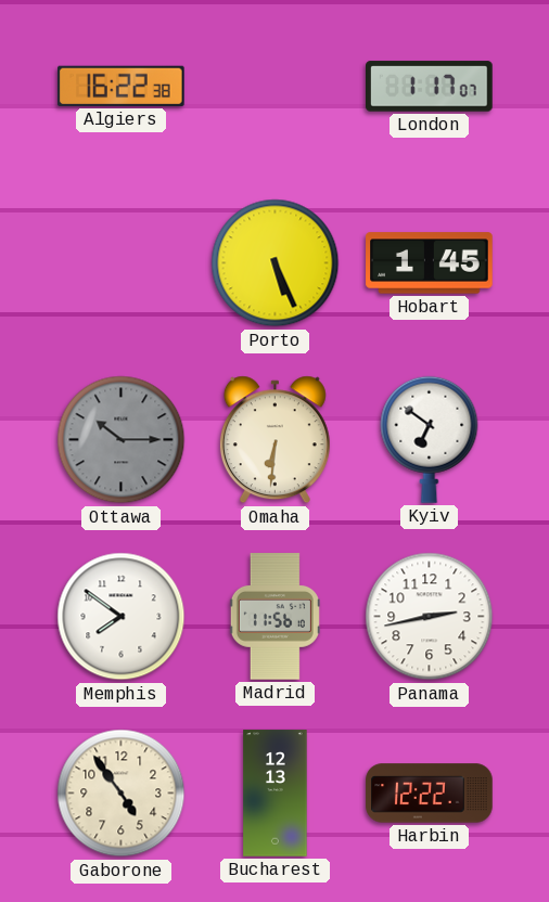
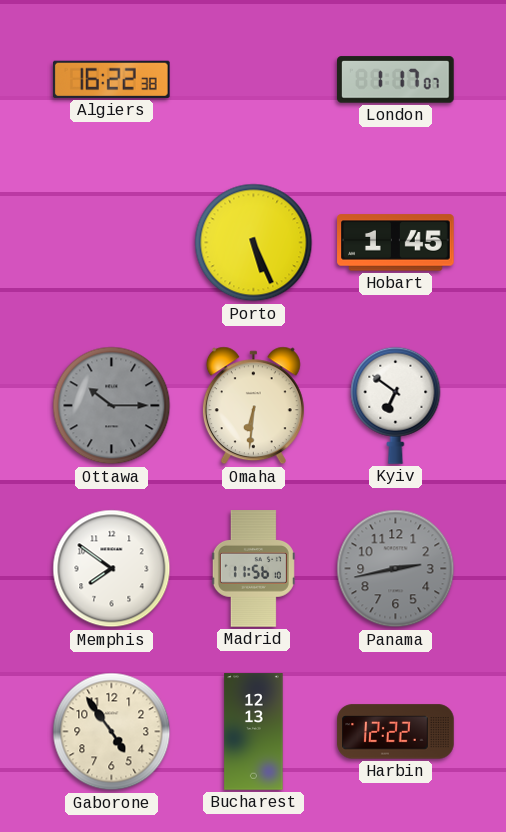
Panama dial: white -> grey
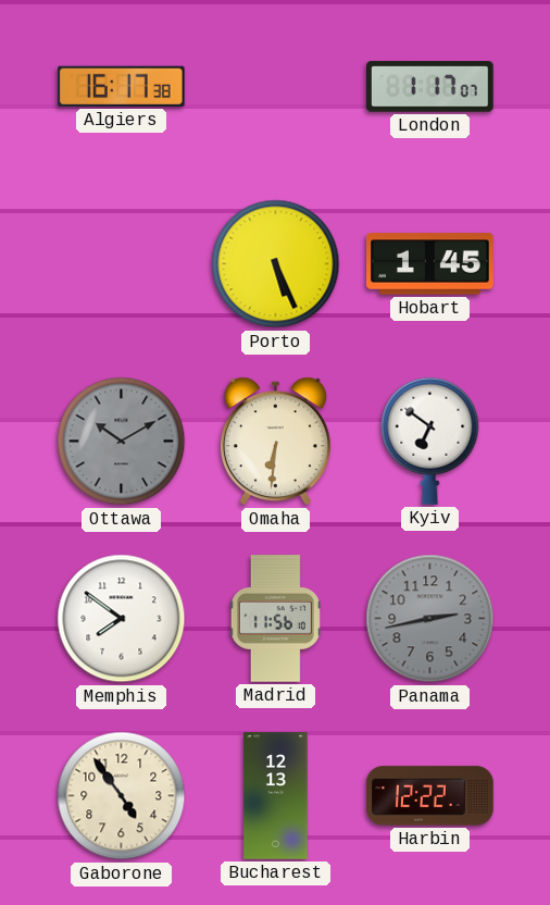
Algiers: 16:22 -> 16:17
Ottawa: 10:15 -> 10:10
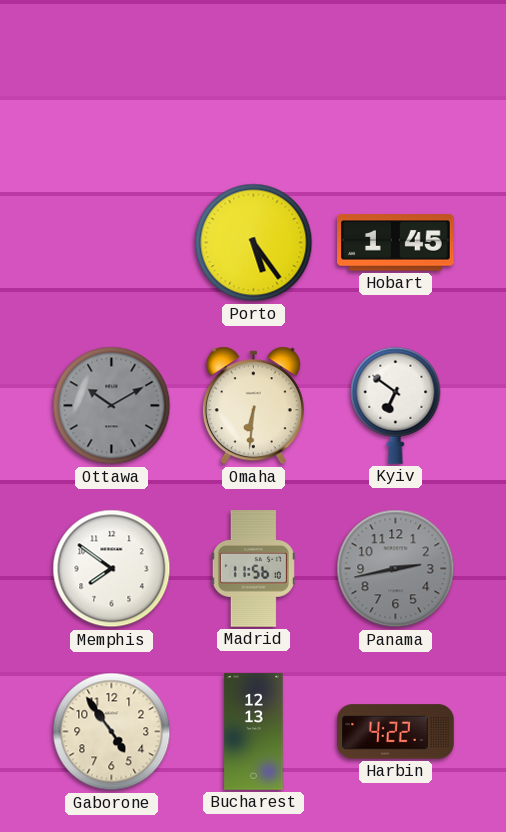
Algiers: 16:17 -> none
London: 1:17 -> none
Porto: 5:26 -> 5:24
Harbin: 12:22 -> 4:22
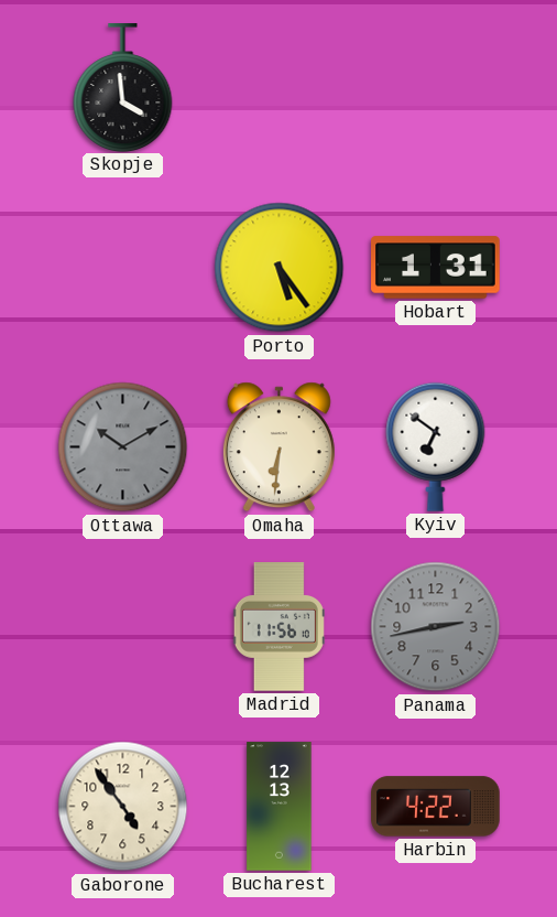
Skopje: none -> 3:59
Hobart: 1:45 -> 1:31
Memphis: 7:51 -> none
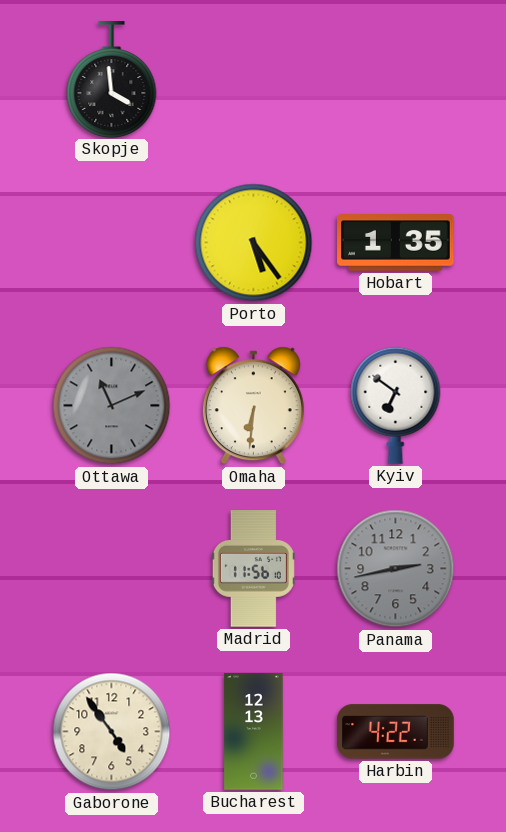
Hobart: 1:31 -> 1:35
Ottawa: 10:10 -> 11:11
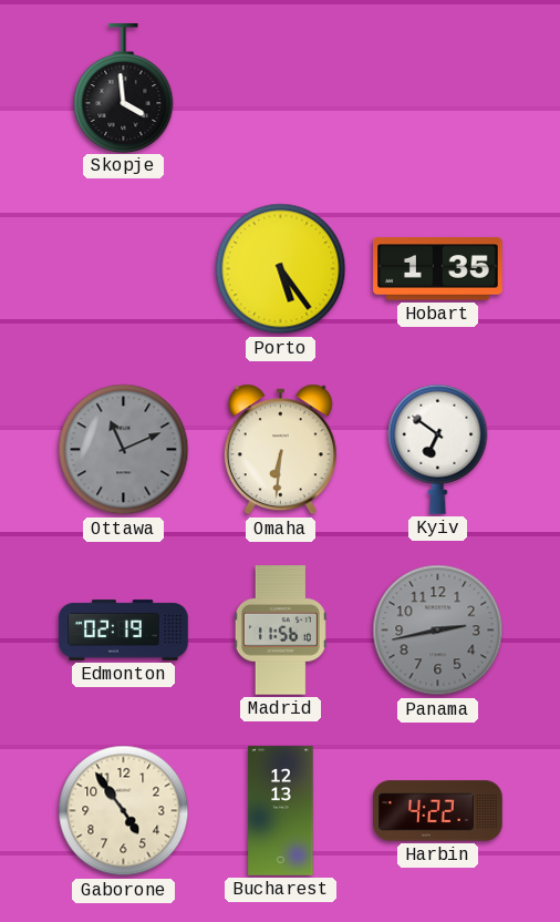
Edmonton: none -> 02:19
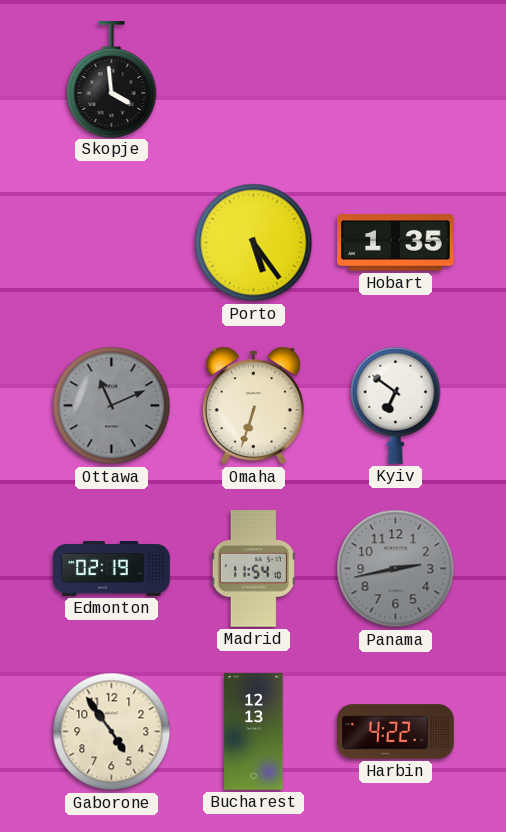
Omaha: 6:31 -> 6:33
Madrid: 11:56 -> 11:54
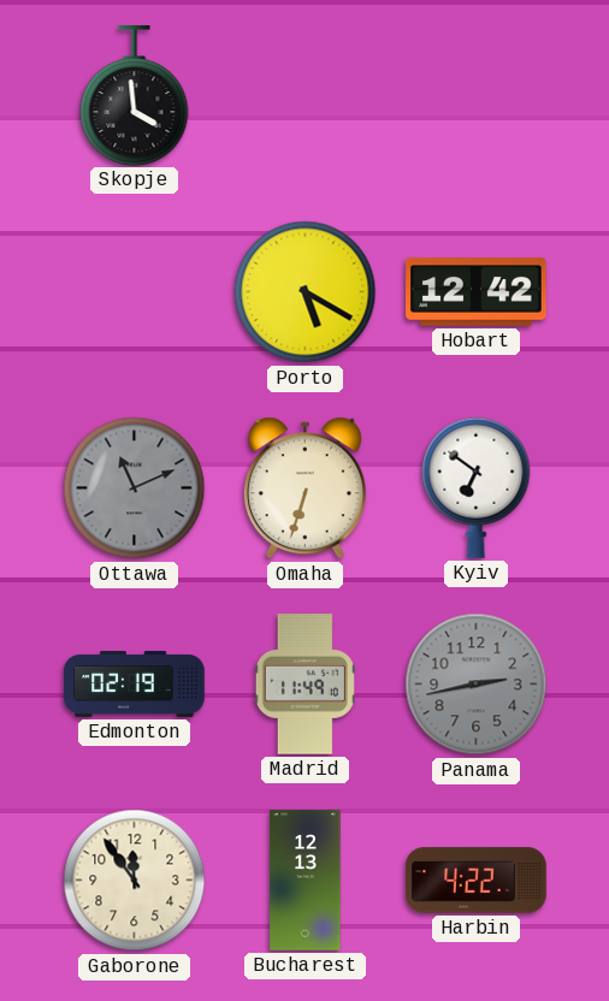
Porto: 5:24 -> 5:20
Hobart: 1:35 -> 12:42
Madrid: 11:54 -> 11:49
Gaborone: 4:54 -> 11:54
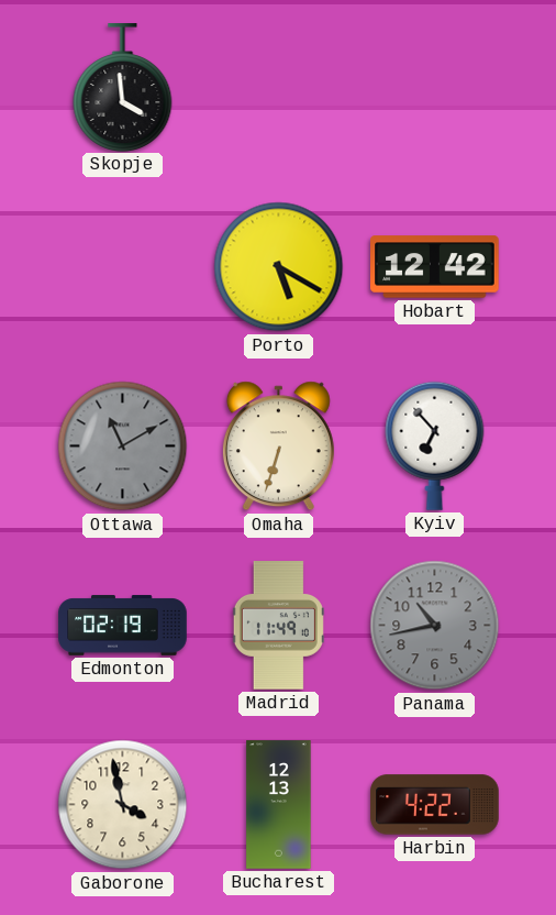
Ottawa: 11:11 -> 11:10
Kyiv: 6:51 -> 6:53
Panama: 2:43 -> 10:43
Gaborone: 11:54 -> 3:58
